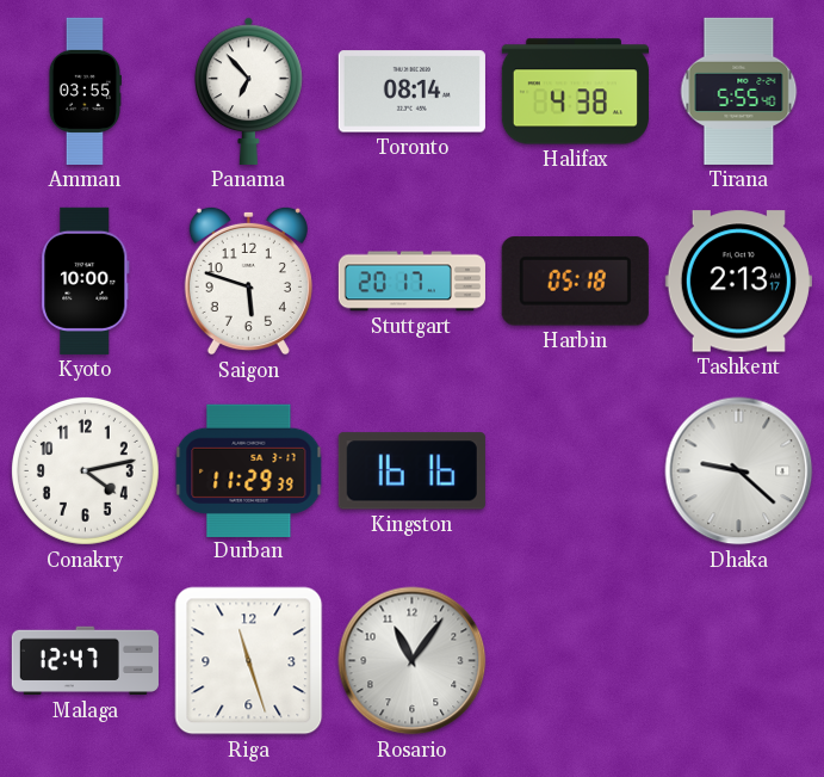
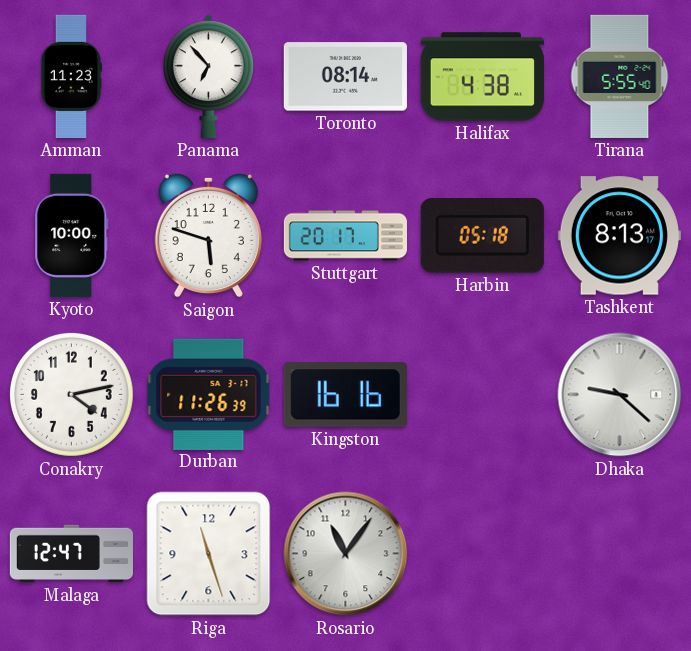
Amman: 03:55 -> 11:23
Tashkent: 2:13 -> 8:13
Durban: 11:29 -> 11:26
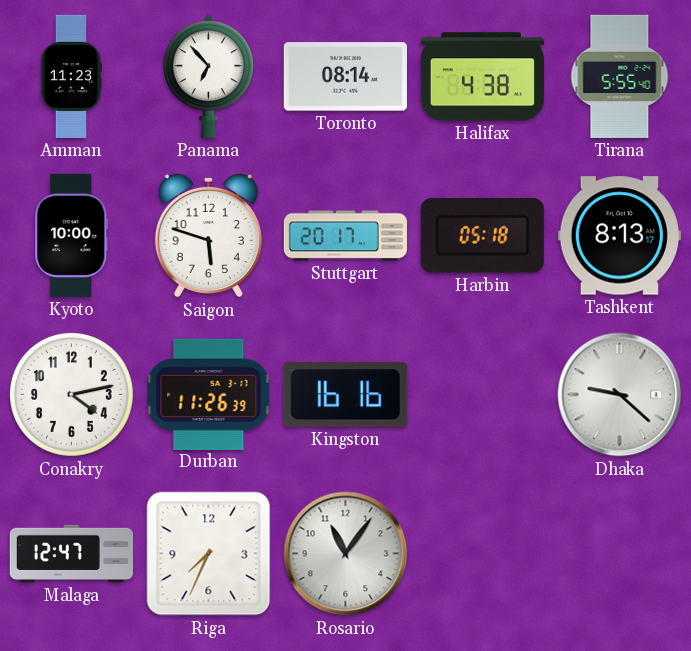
Riga: 11:27 -> 7:34
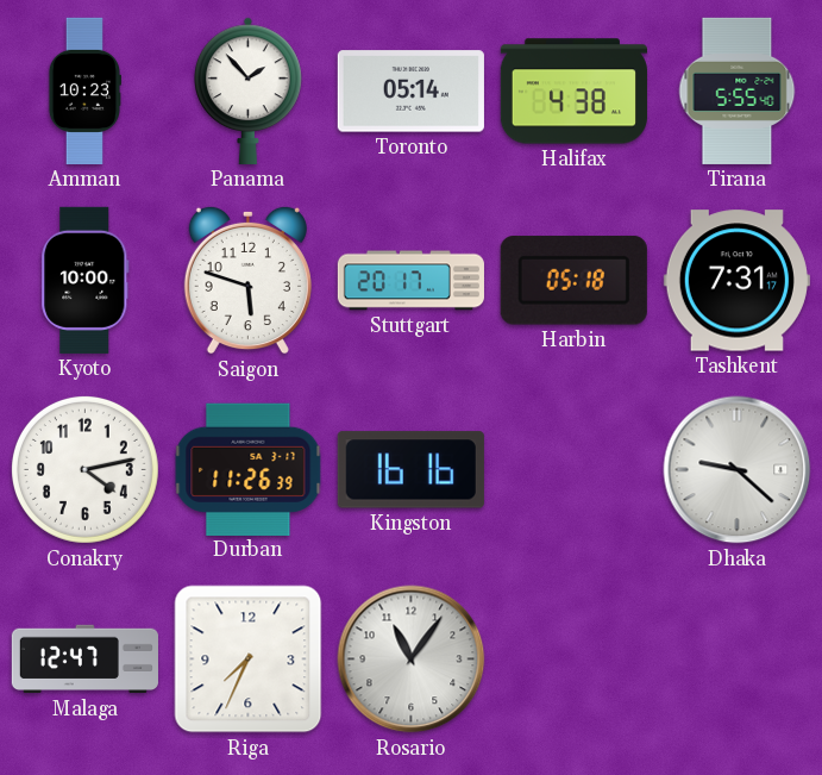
Amman: 11:23 -> 10:23
Panama: 6:53 -> 1:53
Toronto: 08:14 -> 05:14
Tashkent: 8:13 -> 7:31
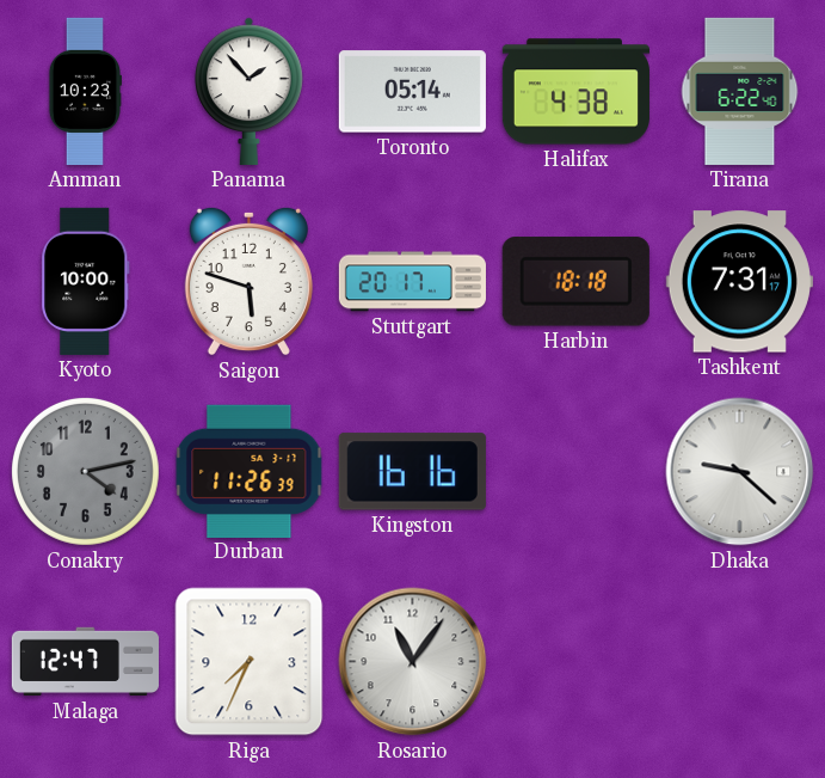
Tirana: 5:55 -> 6:22
Harbin: 05:18 -> 18:18
Conakry dial: white -> grey
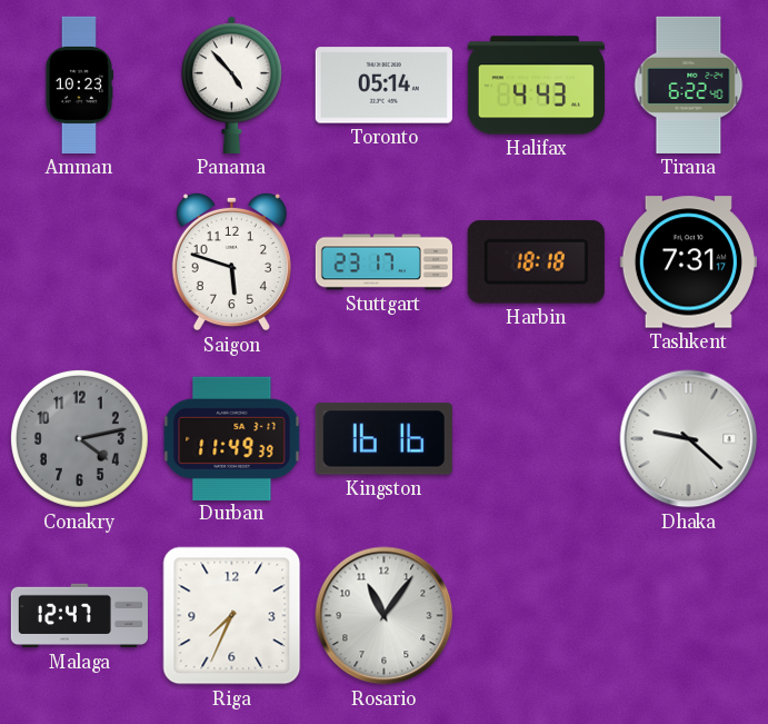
Panama: 1:53 -> 4:53
Halifax: 4:38 -> 4:43
Kyoto: 10:00 -> none
Stuttgart: 20:17 -> 23:17
Durban: 11:26 -> 11:49
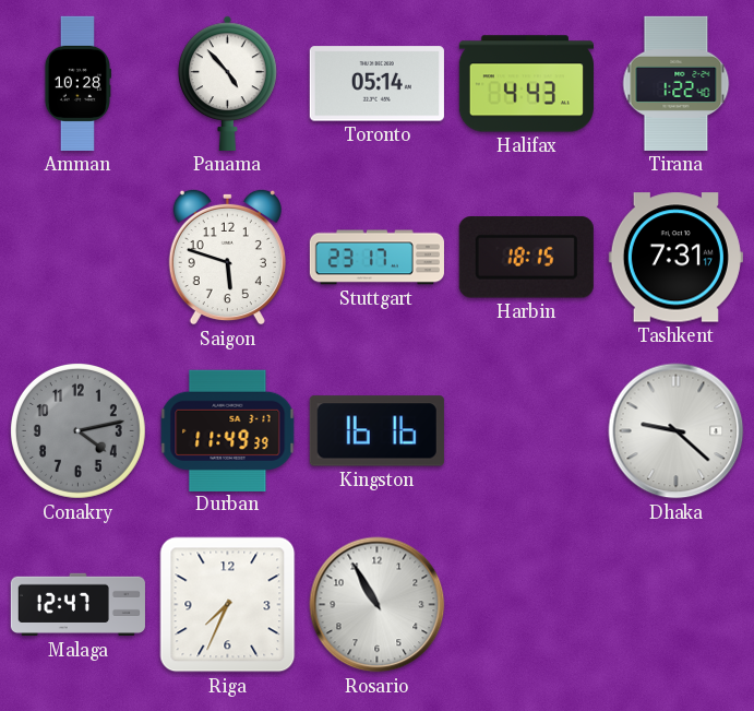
Amman: 10:23 -> 10:28
Tirana: 6:22 -> 1:22
Harbin: 18:18 -> 18:15
Rosario: 11:06 -> 10:55
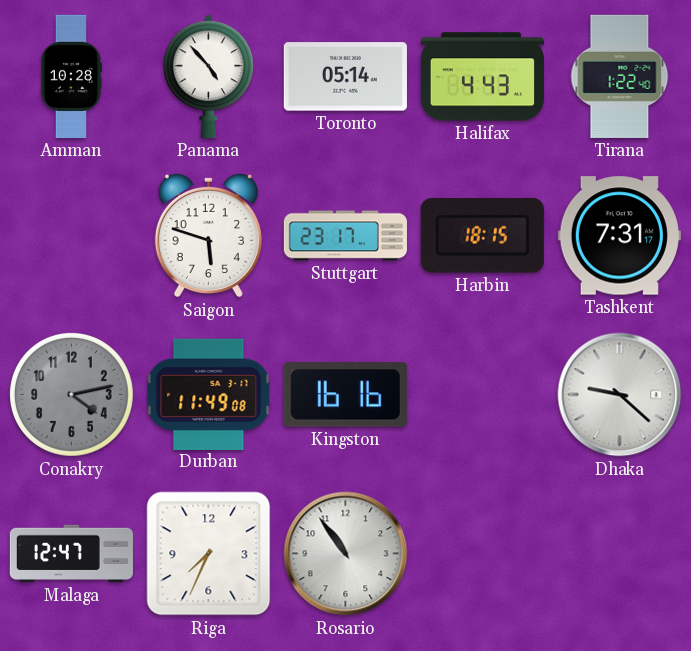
Durban: 11:49:39 -> 11:49:08
Rosario: 10:55 -> 10:54
